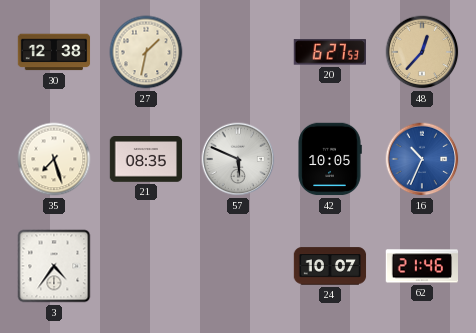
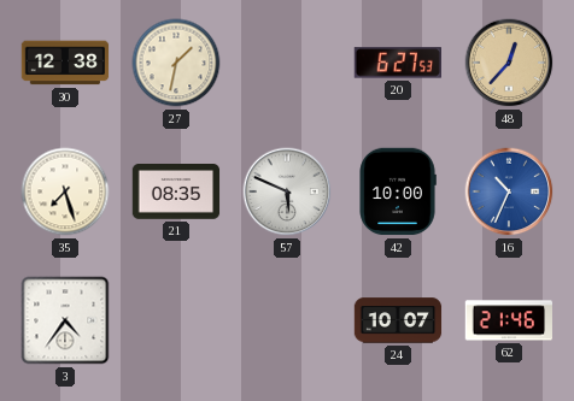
42: 10:05 -> 10:00
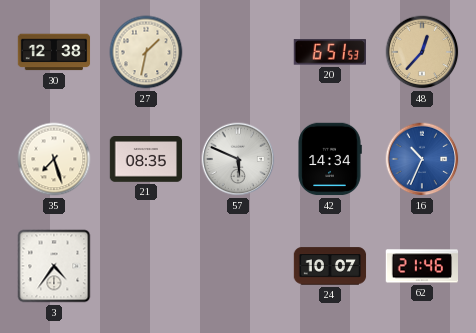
20: 6:27 -> 6:51
42: 10:00 -> 14:34
